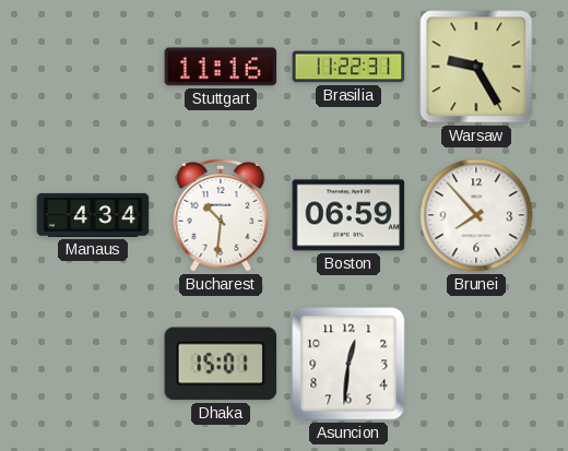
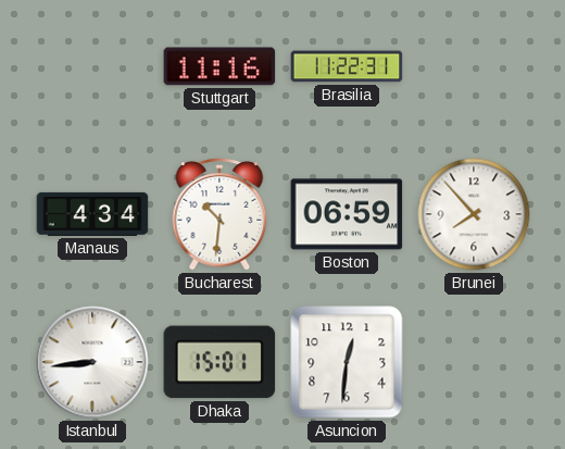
Warsaw: 9:25 -> none
Istanbul: none -> 8:44
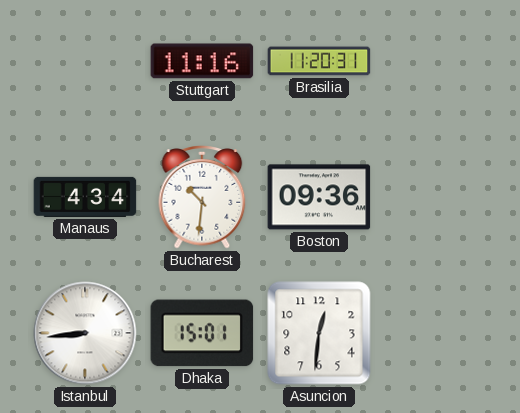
Brasilia: 11:22 -> 11:20
Boston: 06:59 -> 09:36
Brunei: 7:53 -> none
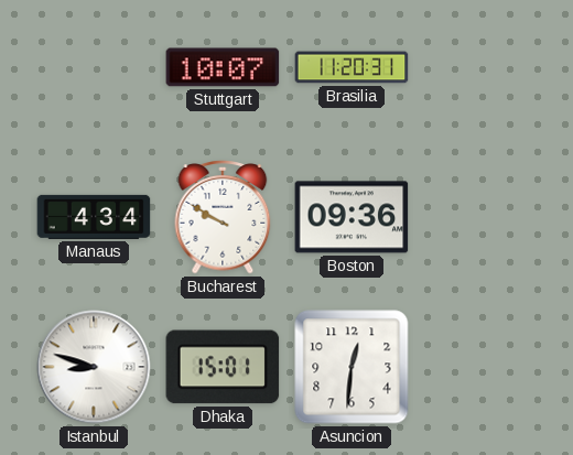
Stuttgart: 11:16 -> 10:07
Bucharest: 10:31 -> 9:50
Istanbul: 8:44 -> 8:48
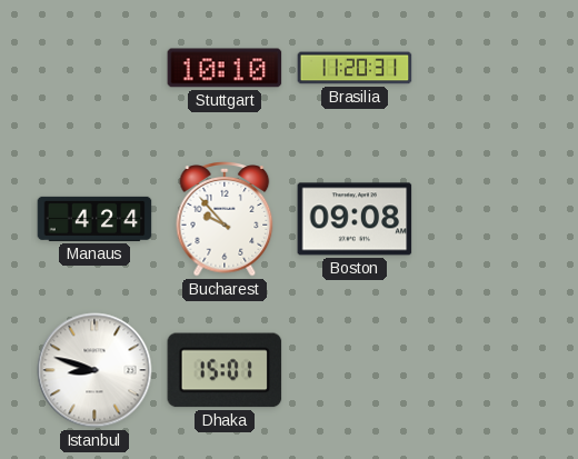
Stuttgart: 10:07 -> 10:10
Manaus: 4:34 -> 4:24
Bucharest: 9:50 -> 9:53
Boston: 09:36 -> 09:08
Asuncion: 12:31 -> none
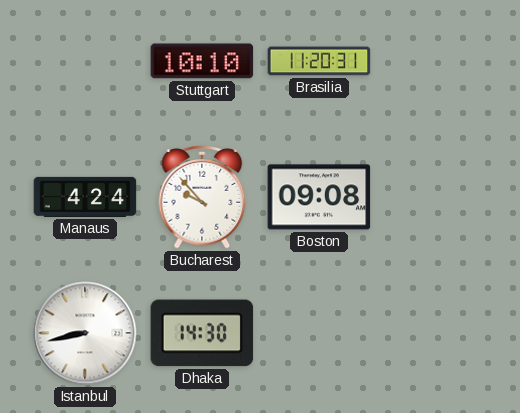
Istanbul: 8:48 -> 8:43
Dhaka: 15:01 -> 14:30
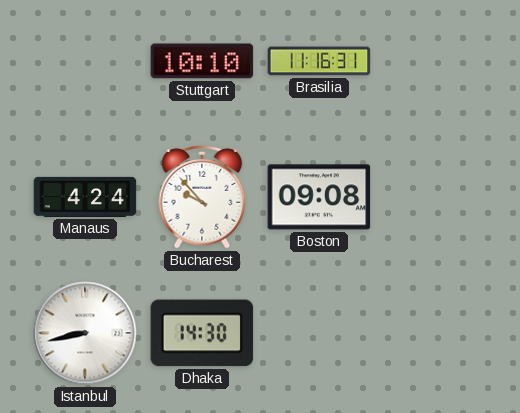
Brasilia: 11:20 -> 11:16
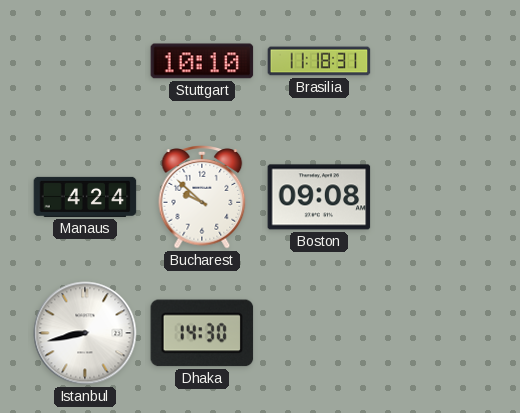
Brasilia: 11:16 -> 11:18
Bucharest: 9:53 -> 9:52
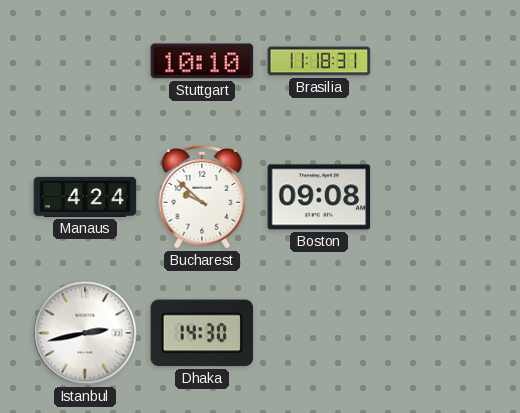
Istanbul: 8:43 -> 2:43
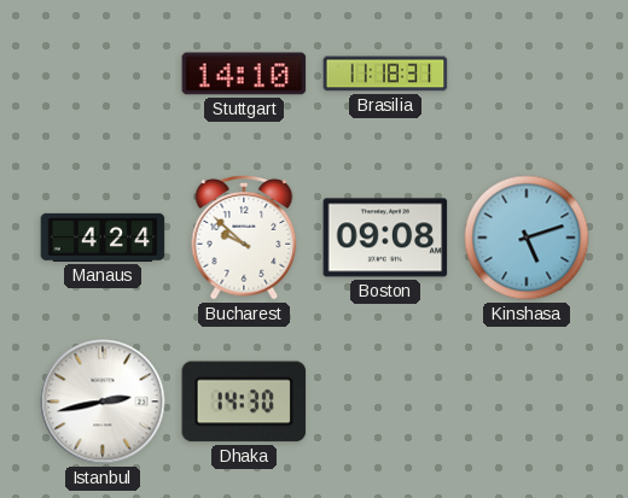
Stuttgart: 10:10 -> 14:10
Kinshasa: none -> 5:12
